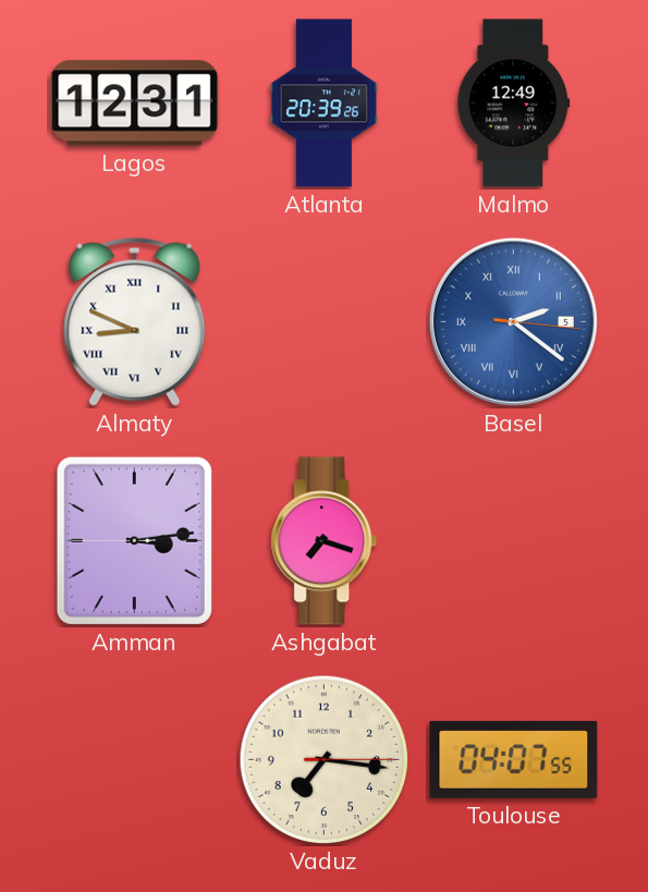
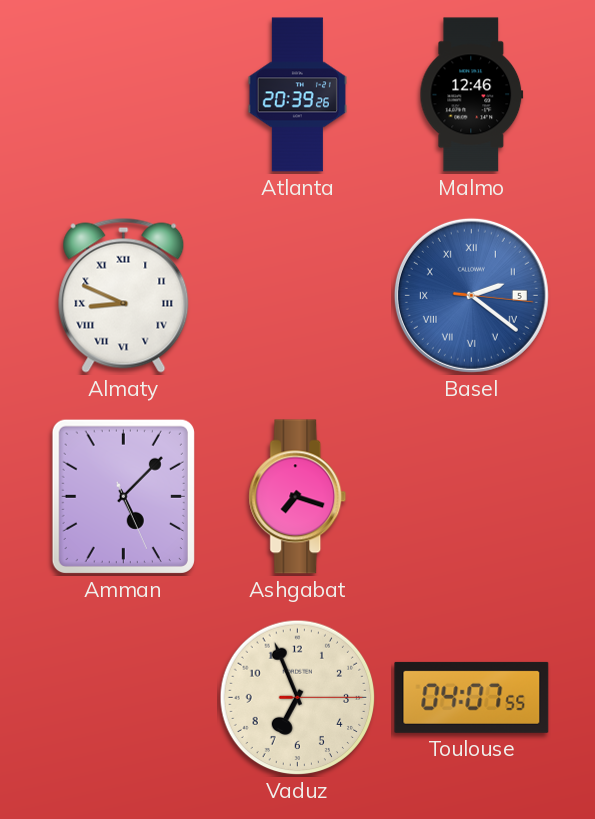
Lagos: 12:31 -> none
Malmo: 12:49 -> 12:46
Amman: 3:13 -> 5:07
Vaduz: 7:16 -> 6:56
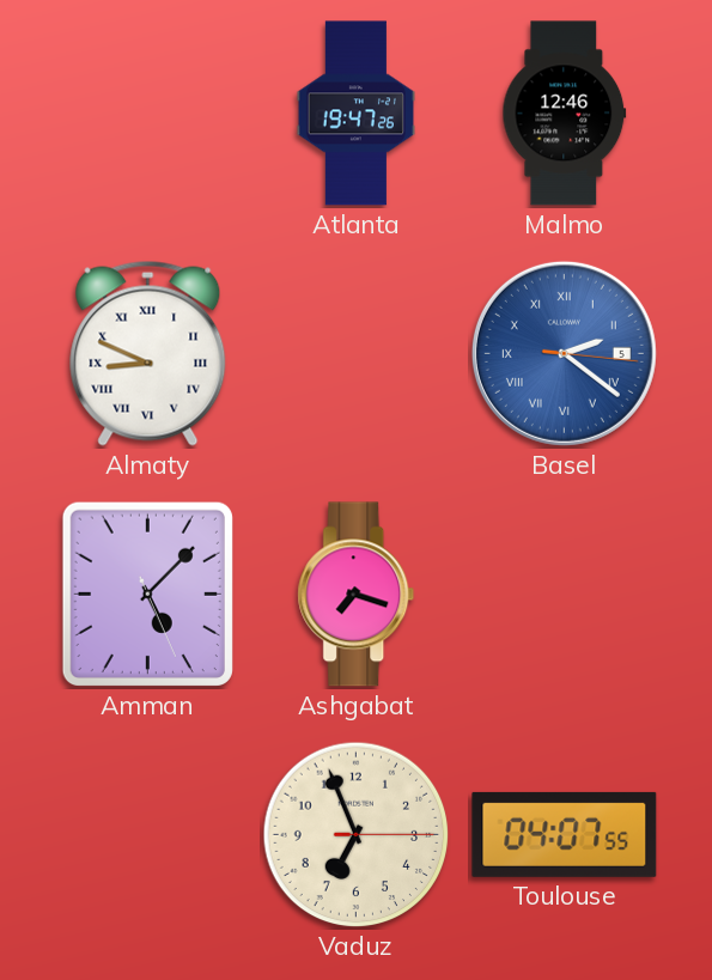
Atlanta: 20:39 -> 19:47
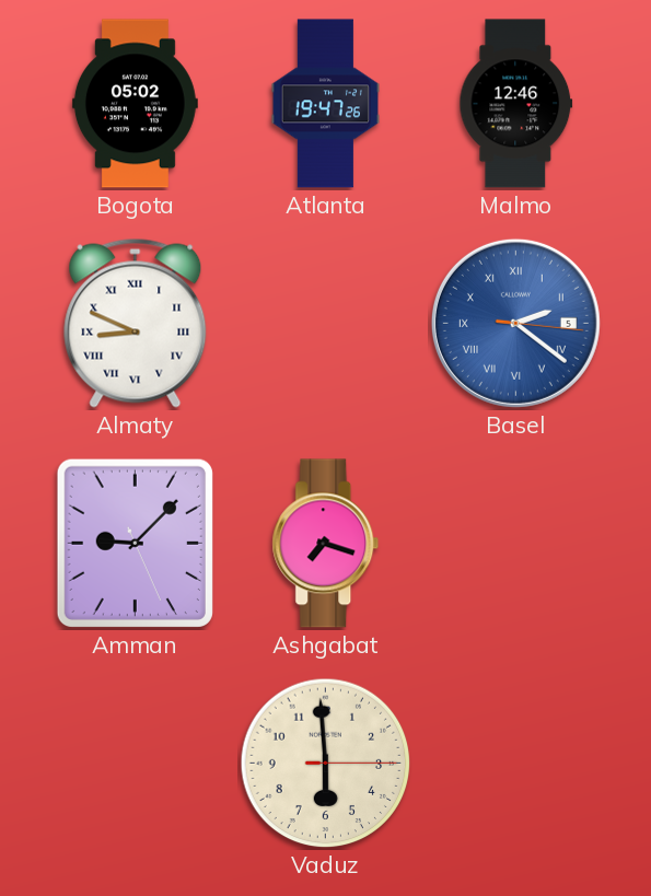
Bogota: none -> 05:02
Amman: 5:07 -> 9:07
Vaduz: 6:56 -> 5:59
Toulouse: 04:07 -> none
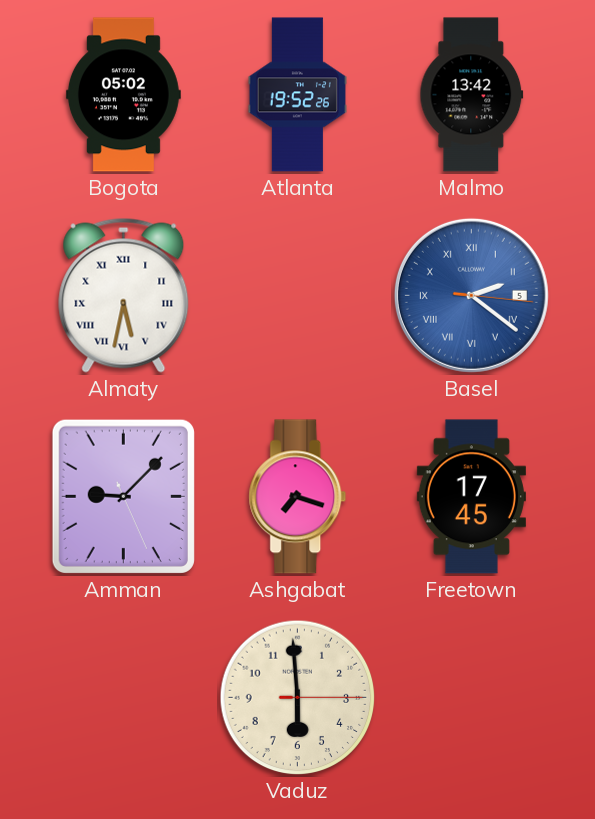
Atlanta: 19:47 -> 19:52
Malmo: 12:46 -> 13:42
Almaty: 8:49 -> 5:32
Freetown: none -> 17:45
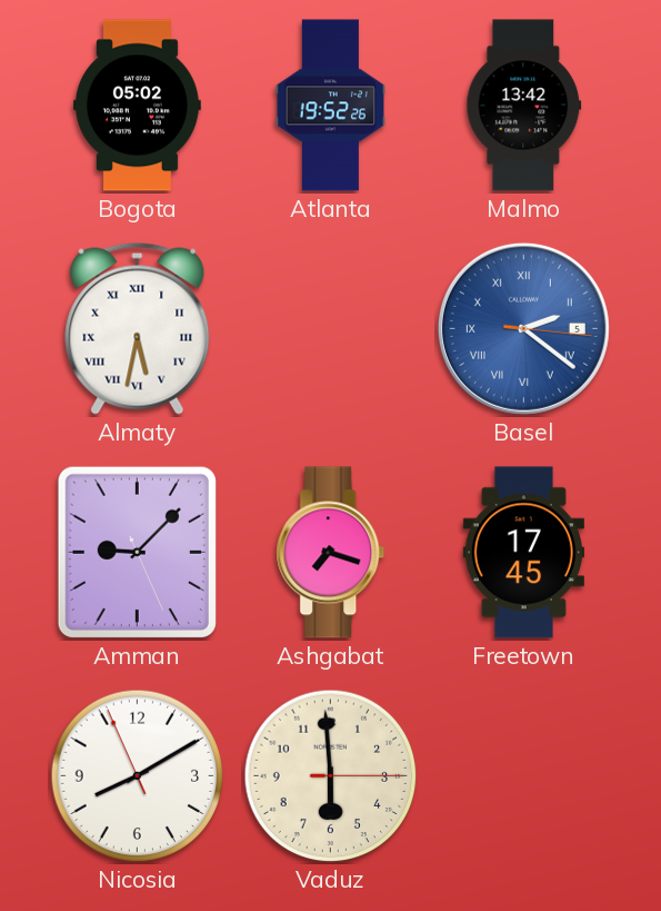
Nicosia: none -> 8:09
